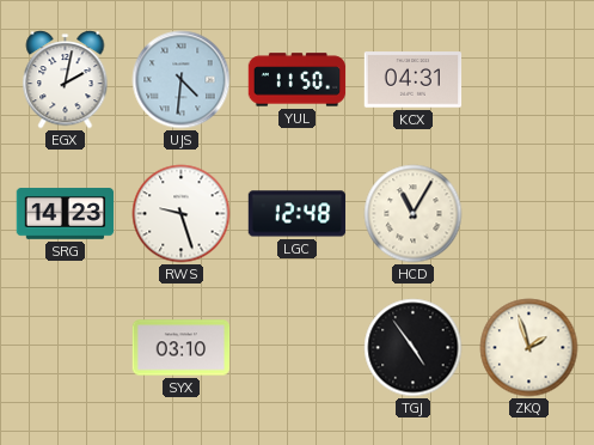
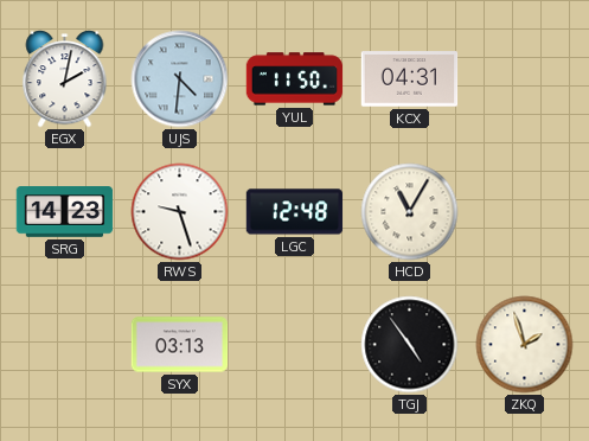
SYX: 03:10 -> 03:13
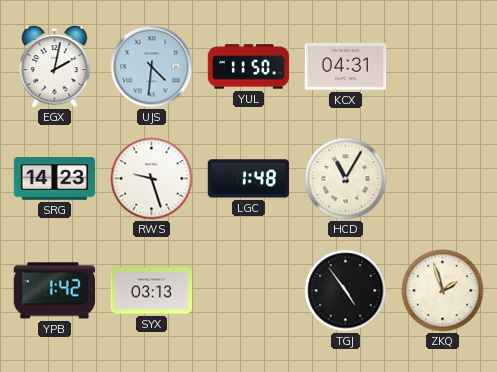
LGC: 12:48 -> 1:48
YPB: none -> 1:42
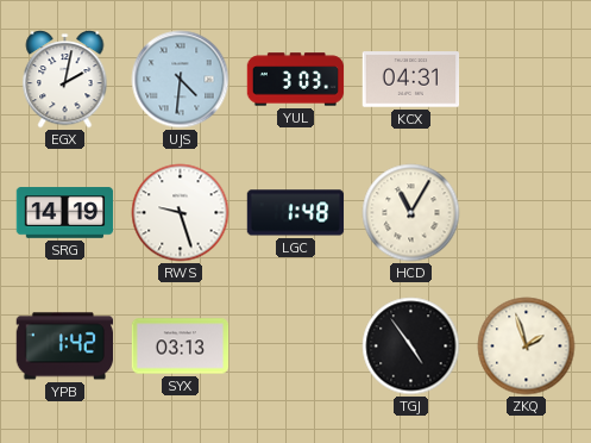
YUL: 11:50 -> 3:03
SRG: 14:23 -> 14:19
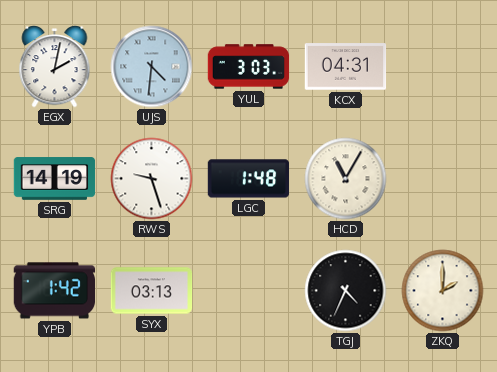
TGJ: 4:54 -> 4:34
ZKQ: 1:57 -> 2:00
